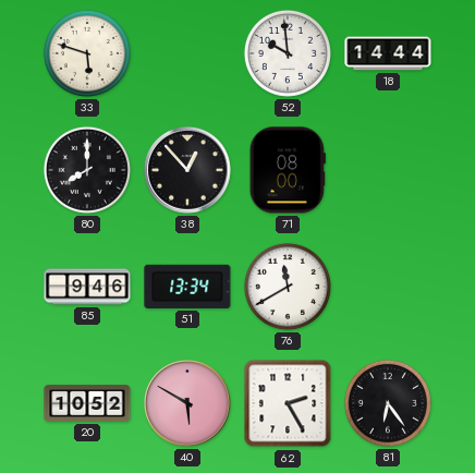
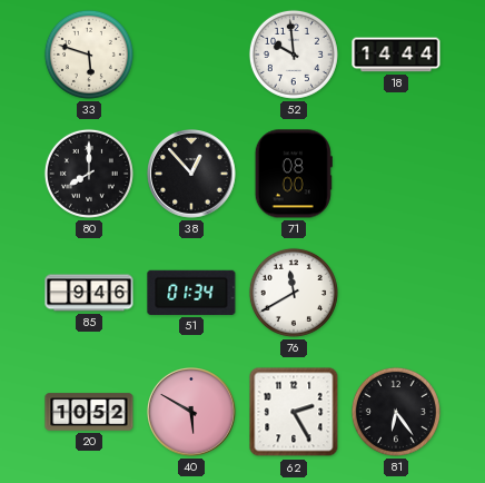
51: 13:34 -> 01:34
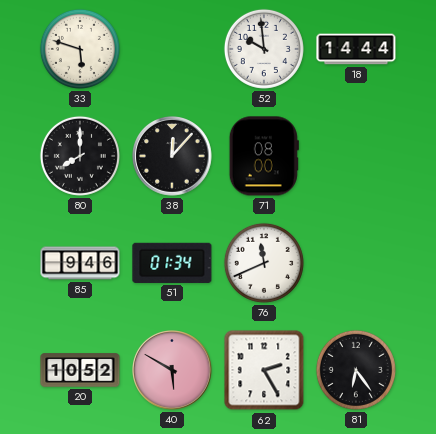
38: 12:53 -> 12:07
76: 11:40 -> 11:41
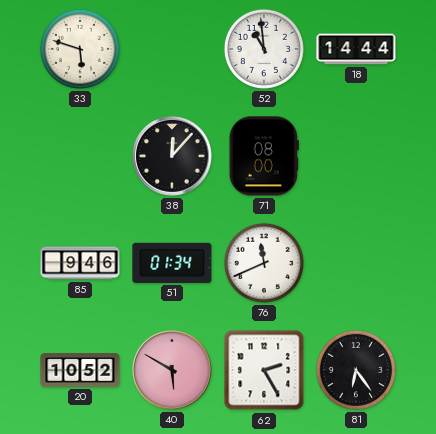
52: 9:59 -> 10:59
80: 8:00 -> none
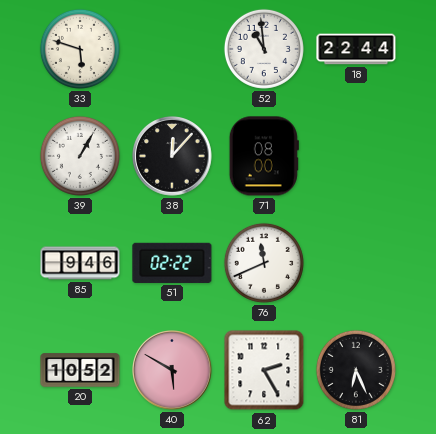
18: 14:44 -> 22:44
39: none -> 1:05
51: 01:34 -> 02:22
81: 6:24 -> 6:26
